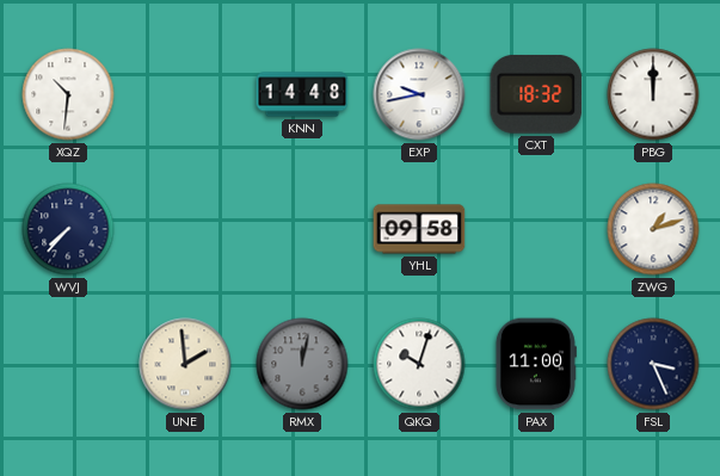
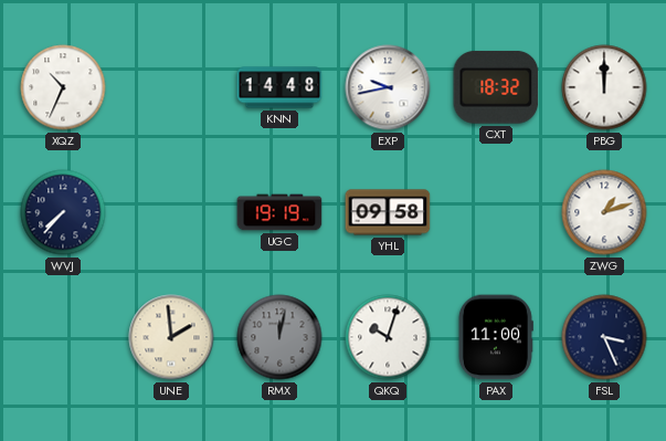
XQZ: 10:31 -> 10:34
UGC: none -> 19:19
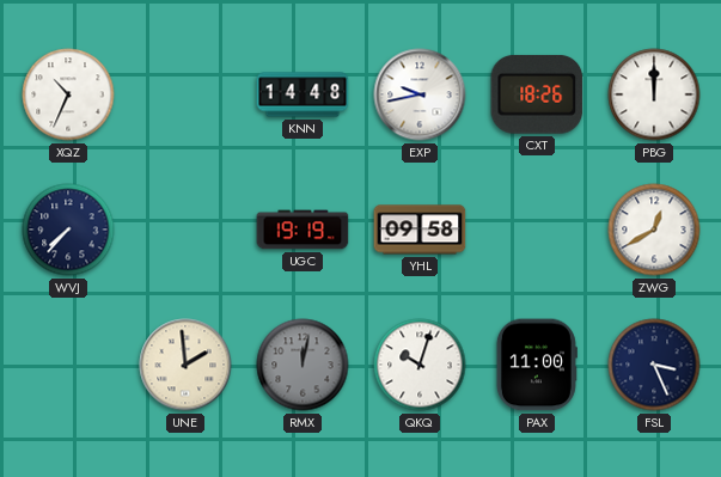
CXT: 18:32 -> 18:26
ZWG: 1:12 -> 12:40
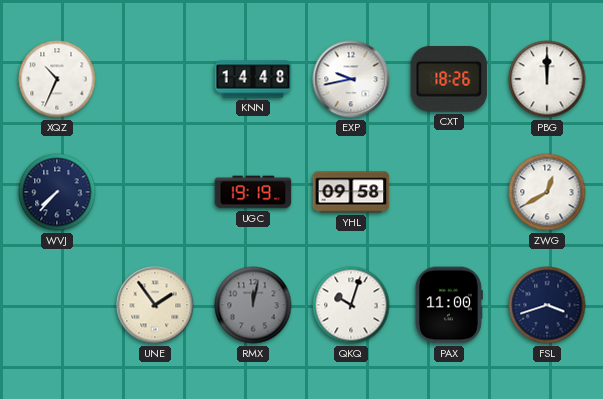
UNE: 1:59 -> 1:54
FSL: 3:26 -> 3:42
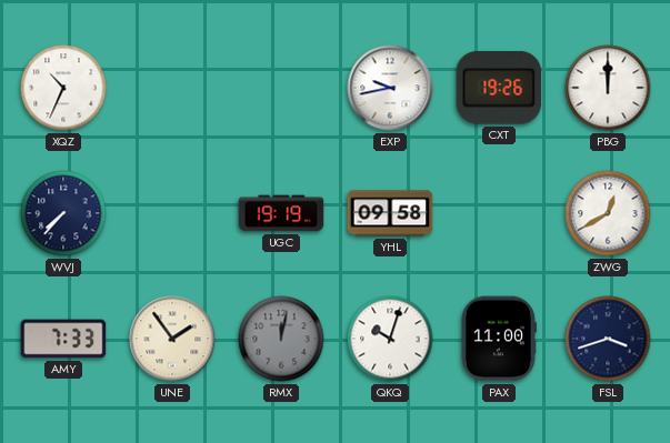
KNN: 14:48 -> none
CXT: 18:26 -> 19:26
AMY: none -> 7:33
